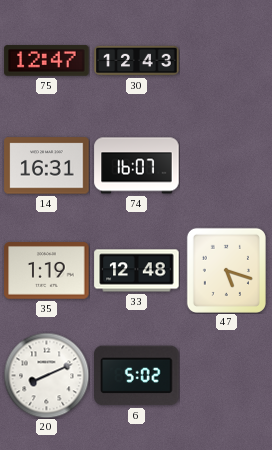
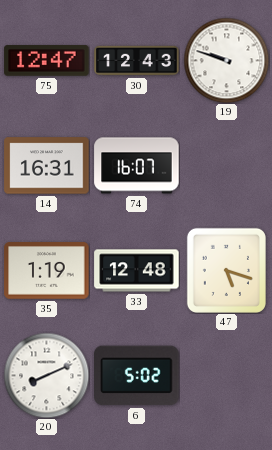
19: none -> 9:48
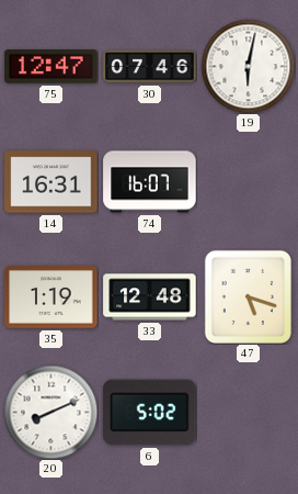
30: 12:43 -> 07:46
19: 9:48 -> 6:02
